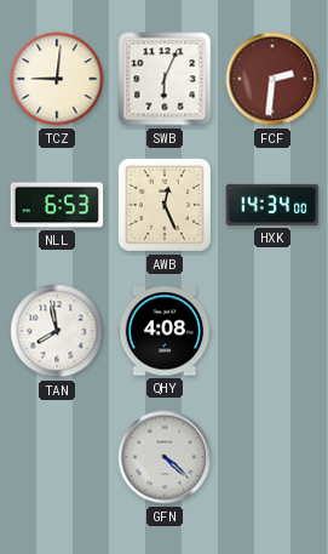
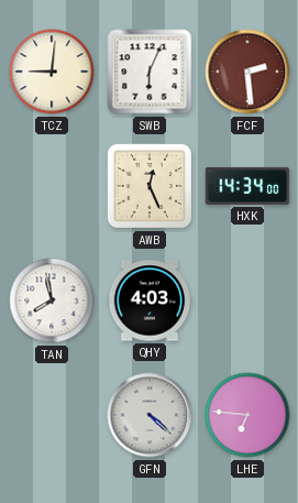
FCF: 2:31 -> 2:29
NLL: 6:53 -> none
QHY: 4:08 -> 4:03
LHE: none -> 6:46
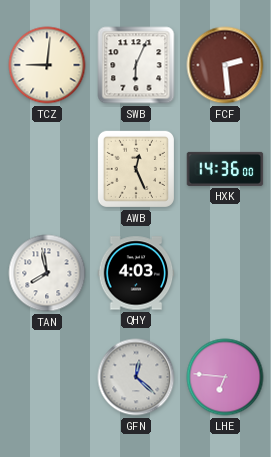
HXK: 14:34 -> 14:36
GFN: 4:22 -> 12:22
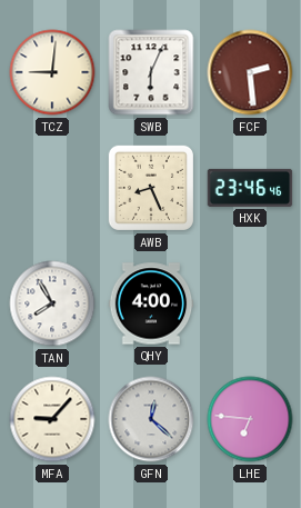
AWB: 12:26 -> 8:26
HXK: 14:36 -> 23:46
TAN: 7:58 -> 7:55
QHY: 4:03 -> 4:00
MFA: none -> 9:07
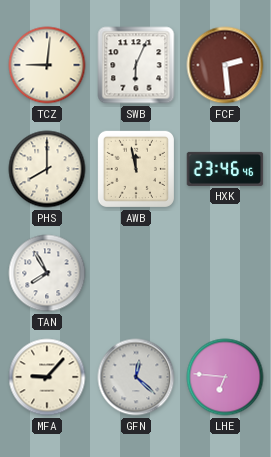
PHS: none -> 8:00
AWB: 8:26 -> 11:58
QHY: 4:00 -> none
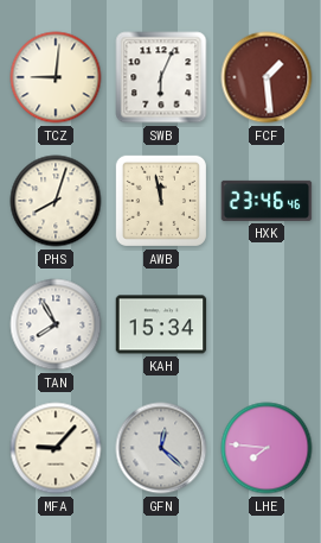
FCF: 2:29 -> 1:29
PHS: 8:00 -> 8:03
KAH: none -> 15:34
LHE: 6:46 -> 7:46
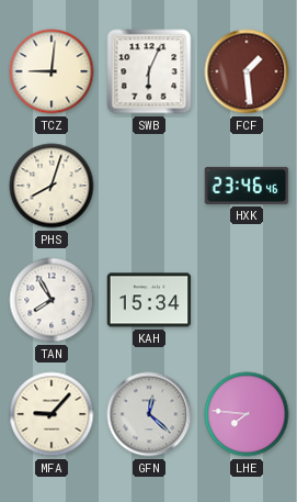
AWB: 11:58 -> none
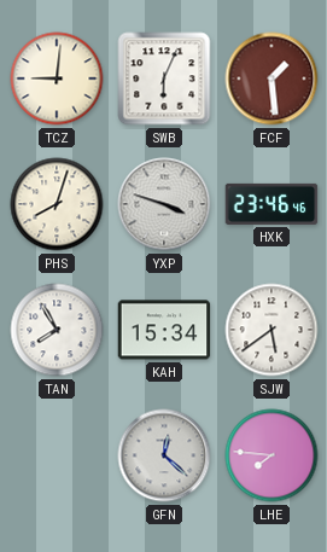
YXP: none -> 3:48
SJW: none -> 5:39
MFA: 9:07 -> none
